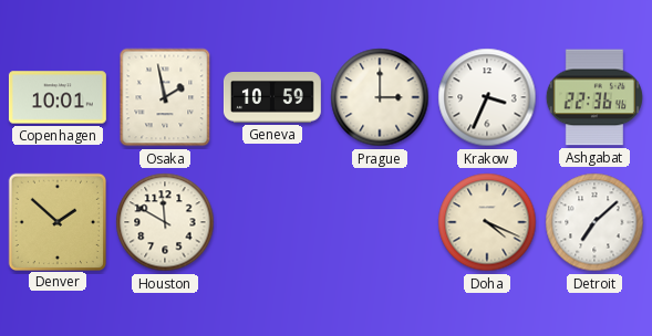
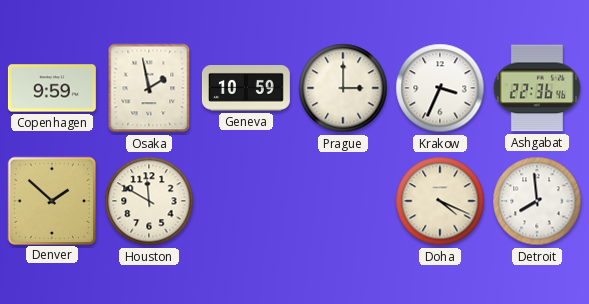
Copenhagen: 10:01 -> 9:59
Detroit: 7:08 -> 7:59
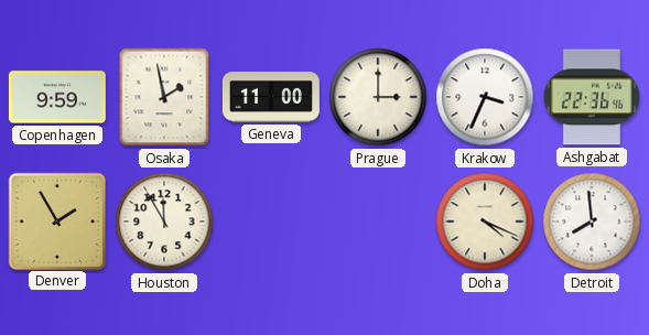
Geneva: 10:59 -> 11:00
Denver: 1:52 -> 1:55
Houston: 11:50 -> 11:55
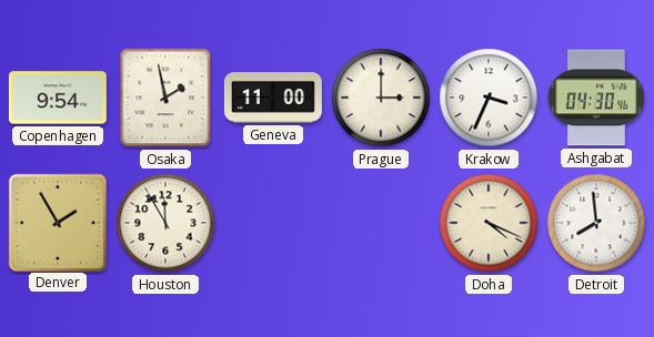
Copenhagen: 9:59 -> 9:54
Ashgabat: 22:36 -> 04:30
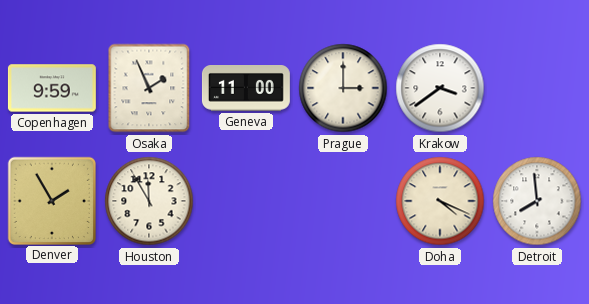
Copenhagen: 9:54 -> 9:59
Osaka: 1:58 -> 1:56
Krakow: 3:34 -> 3:39
Ashgabat: 04:30 -> none
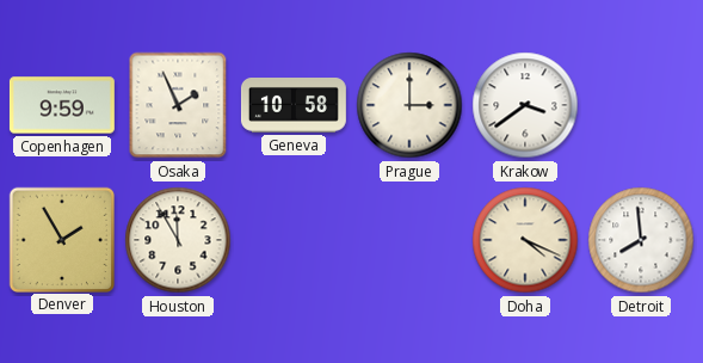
Geneva: 11:00 -> 10:58
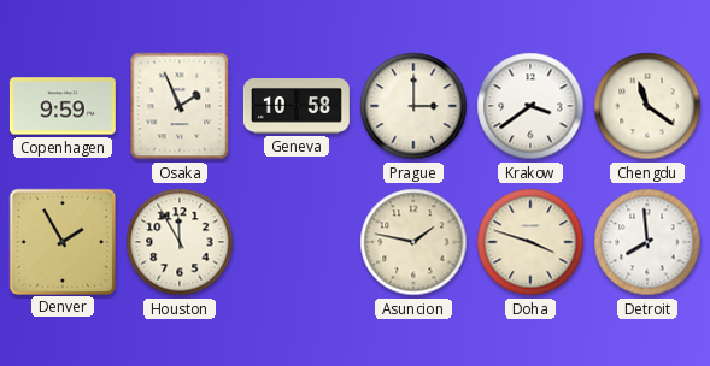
Chengdu: none -> 11:21
Asuncion: none -> 1:47
Doha: 4:19 -> 3:48
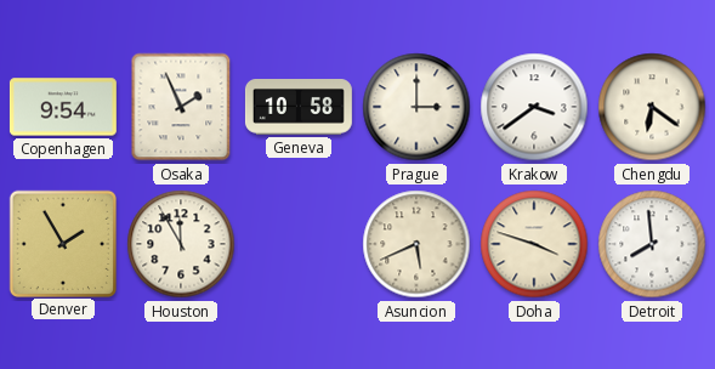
Copenhagen: 9:59 -> 9:54
Chengdu: 11:21 -> 6:21
Asuncion: 1:47 -> 5:41
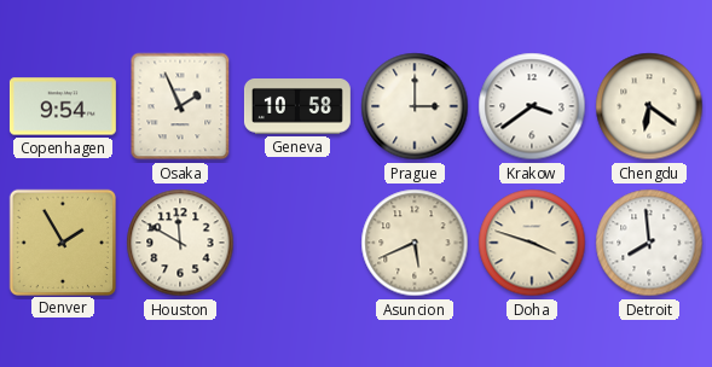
Houston: 11:55 -> 11:50
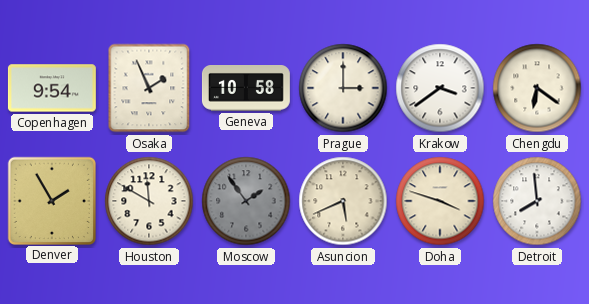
Moscow: none -> 1:54
